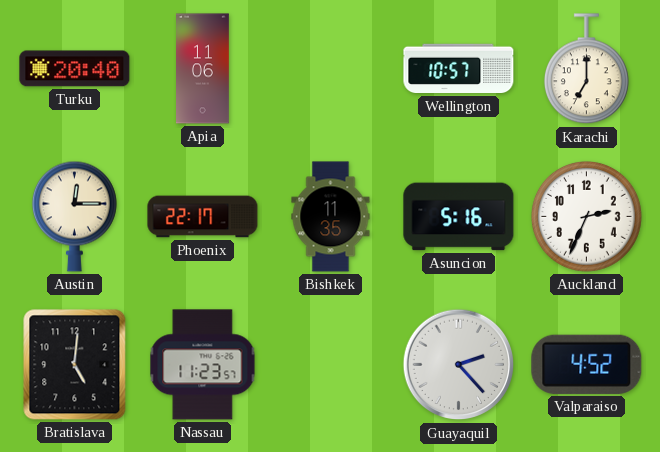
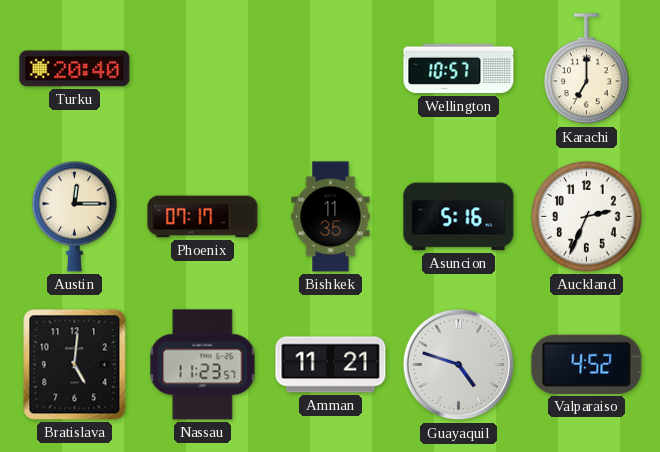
Apia: 11:06 -> none
Phoenix: 22:17 -> 07:17
Amman: none -> 11:21
Guayaquil: 2:23 -> 4:48
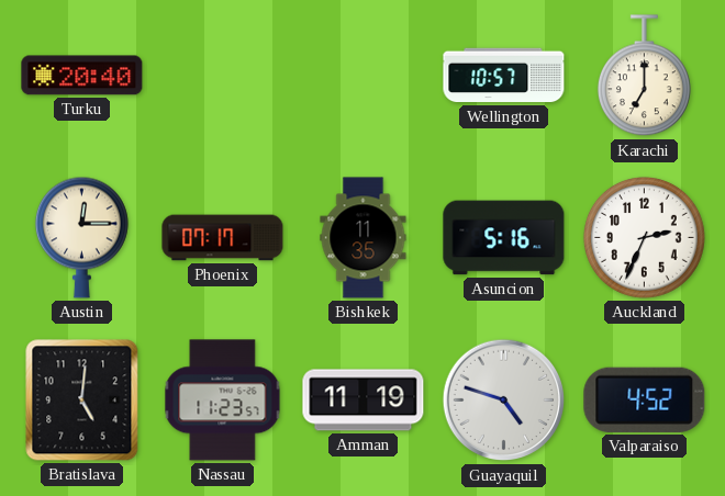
Amman: 11:21 -> 11:19
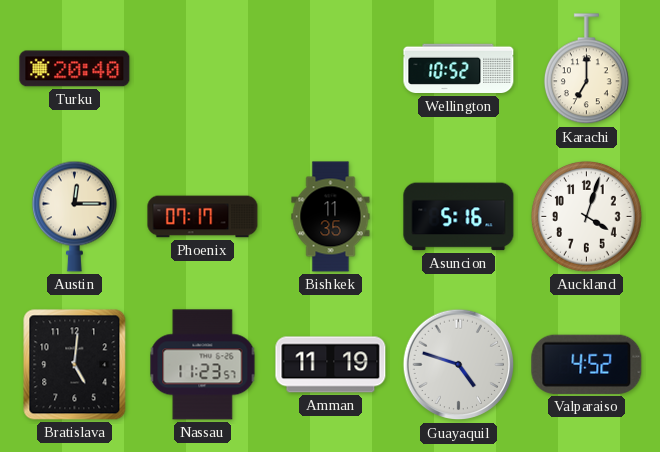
Wellington: 10:57 -> 10:52
Auckland: 2:34 -> 4:03
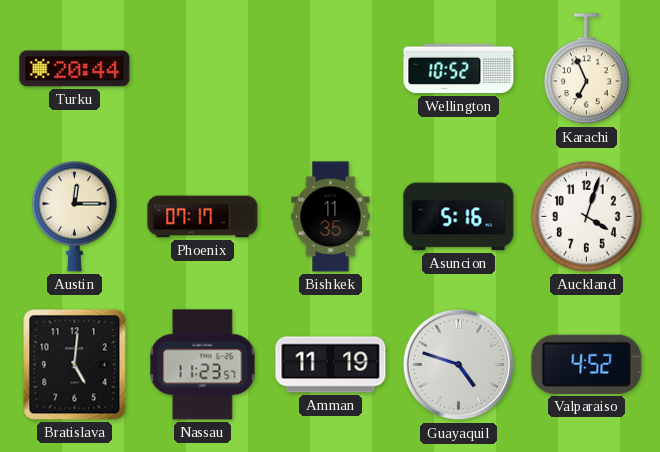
Turku: 20:40 -> 20:44
Karachi: 7:00 -> 6:56
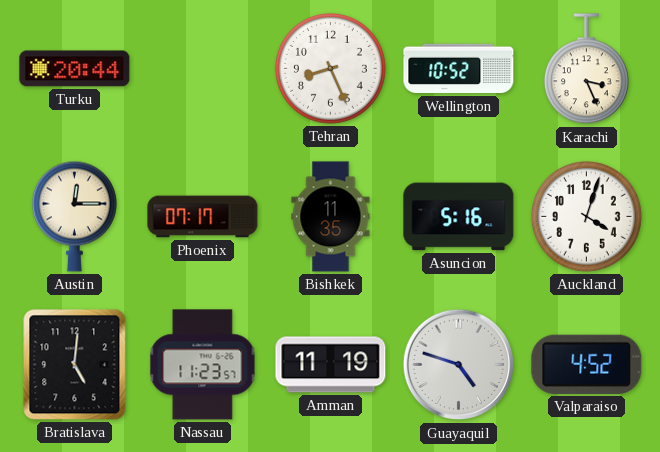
Tehran: none -> 8:26
Karachi: 6:56 -> 3:26
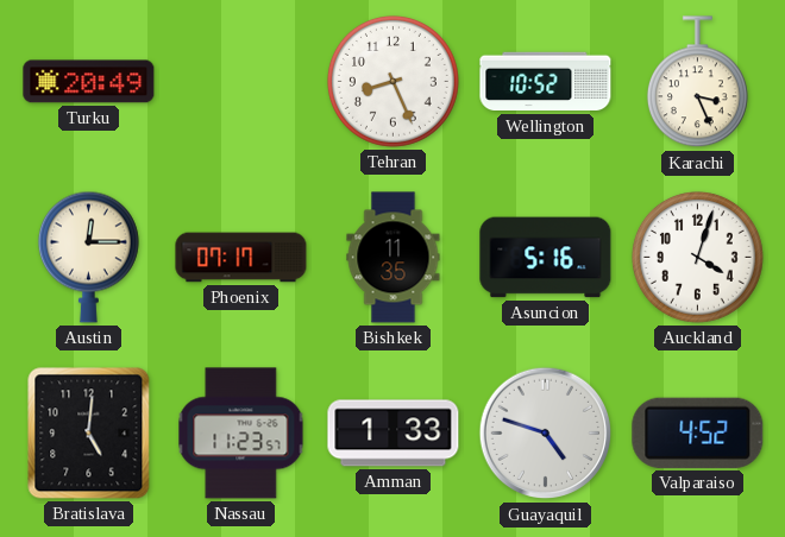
Turku: 20:44 -> 20:49
Amman: 11:19 -> 1:33
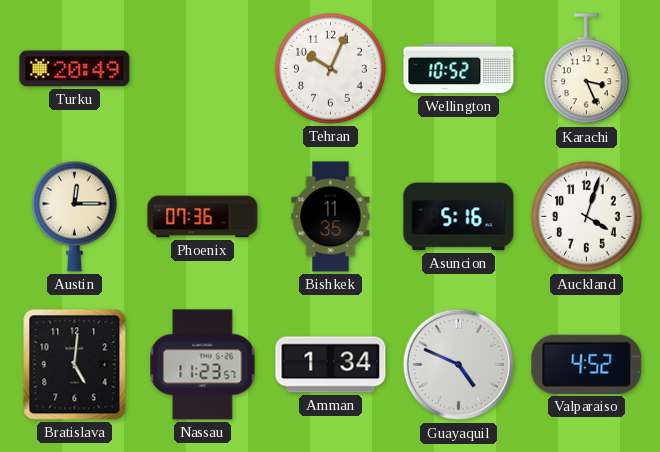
Tehran: 8:26 -> 10:04
Phoenix: 07:17 -> 07:36
Amman: 1:33 -> 1:34
Guayaquil: 4:48 -> 4:49
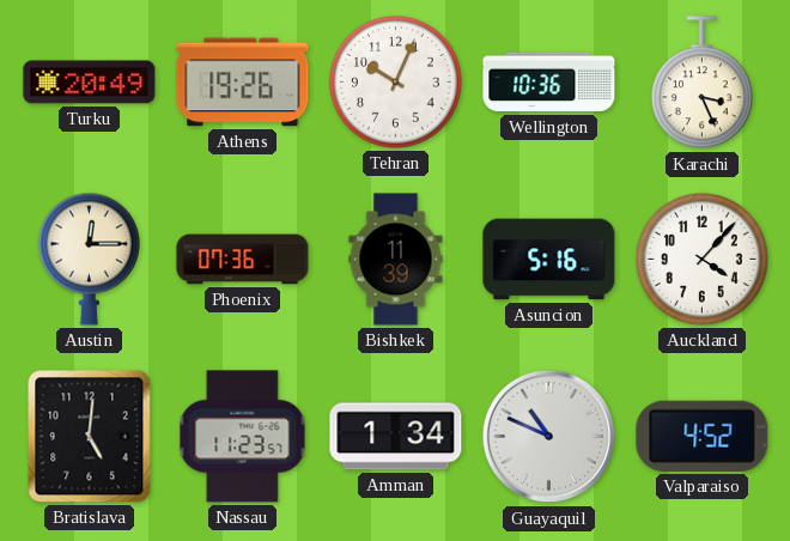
Athens: none -> 19:26
Wellington: 10:52 -> 10:36
Bishkek: 11:35 -> 11:39
Auckland: 4:03 -> 4:07
Guayaquil: 4:49 -> 10:49
